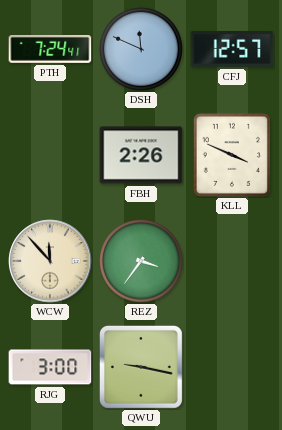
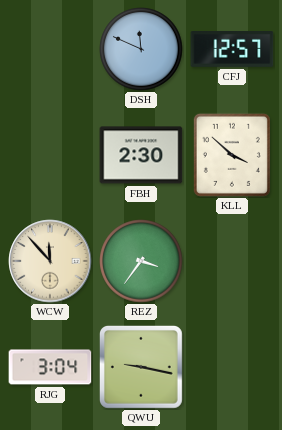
PTH: 7:24 -> none
FBH: 2:26 -> 2:30
KLL: 3:49 -> 3:52
RJG: 3:00 -> 3:04
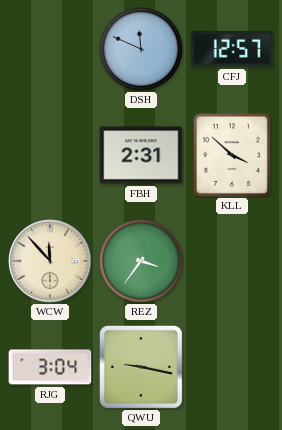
FBH: 2:30 -> 2:31
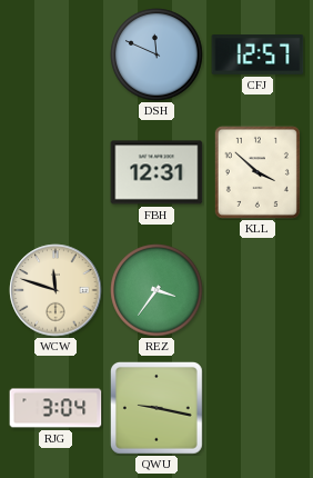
FBH: 2:31 -> 12:31
WCW: 11:53 -> 11:48
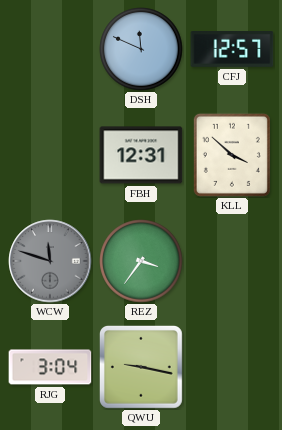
WCW dial: cream -> grey
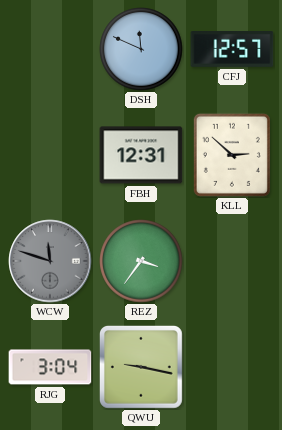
KLL: 3:52 -> 2:52
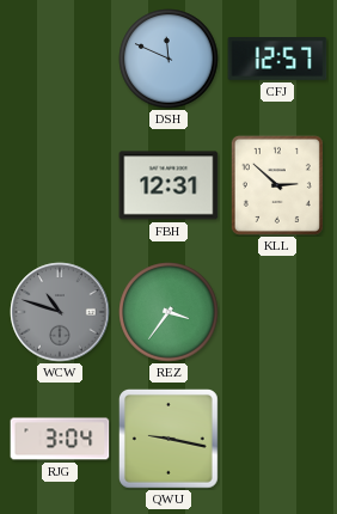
WCW: 11:48 -> 10:48
